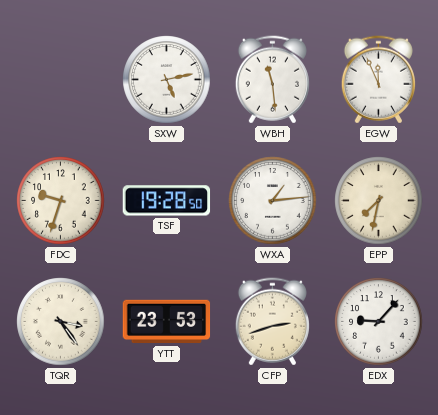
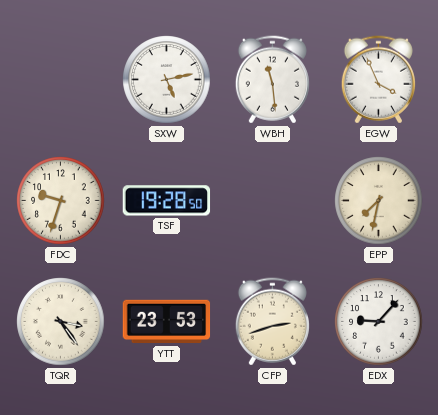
EGW: 11:56 -> 3:56
WXA: 1:14 -> none
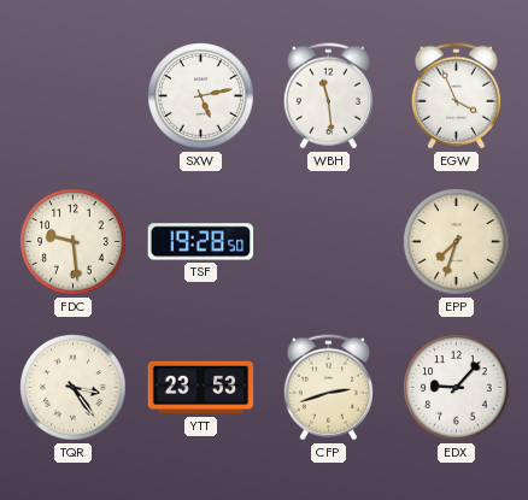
FDC: 9:33 -> 9:29
EPP: 7:32 -> 7:33
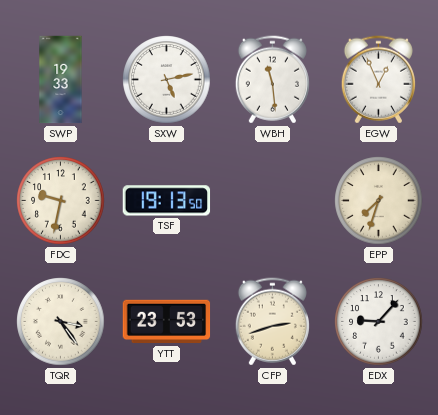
SWP: none -> 19:33
EGW: 3:56 -> 12:56
FDC: 9:29 -> 9:32
TSF: 19:28 -> 19:13
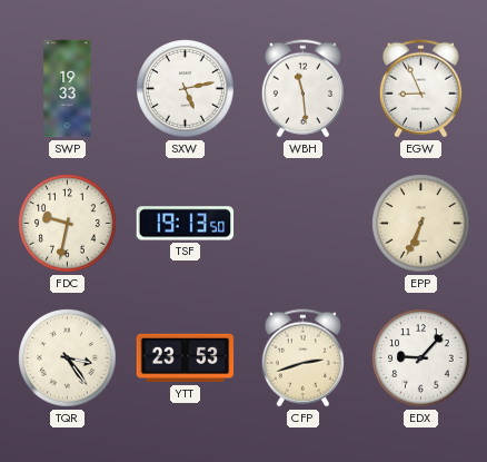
EGW: 12:56 -> 8:56
EPP: 7:33 -> 6:34
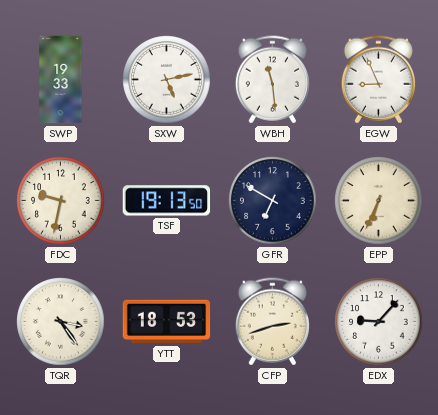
GFR: none -> 6:50
YTT: 23:53 -> 18:53
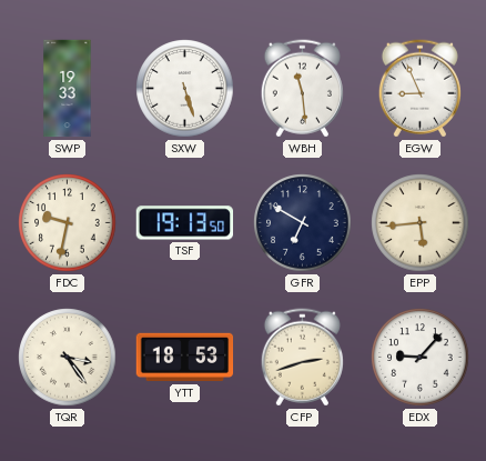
SXW: 5:13 -> 5:27
EPP: 6:34 -> 5:44
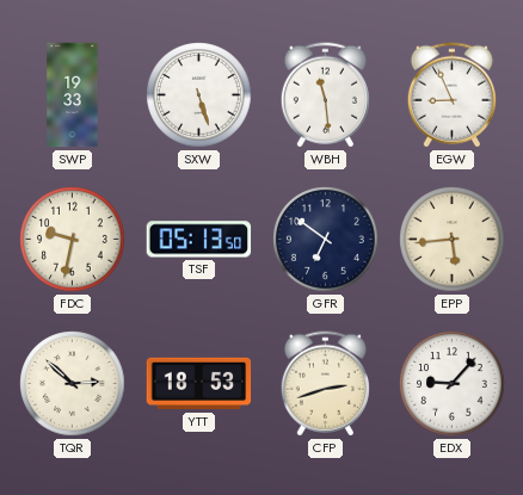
TSF: 19:13 -> 05:13
GFR: 6:50 -> 6:51
TQR: 3:24 -> 2:52
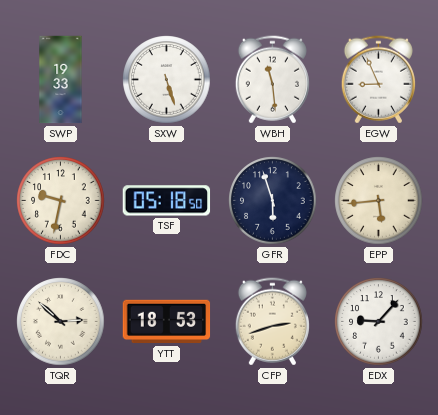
TSF: 05:13 -> 05:18
GFR: 6:51 -> 5:57
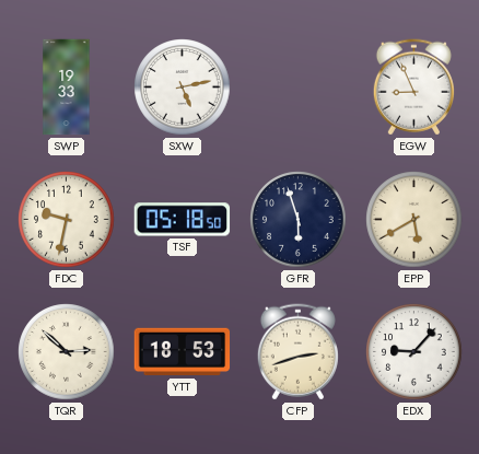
SXW: 5:27 -> 5:13
WBH: 11:29 -> none
EPP: 5:44 -> 5:40
